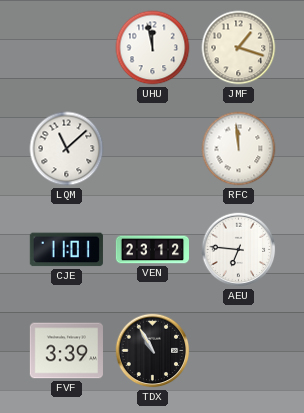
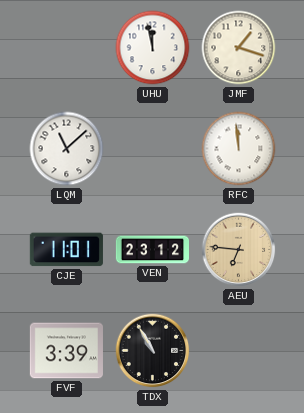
AEU dial: white -> champagne
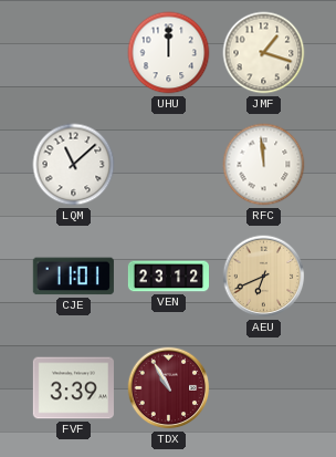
UHU: 11:58 -> 12:00
AEU: 6:46 -> 6:41
TDX dial: black -> burgundy
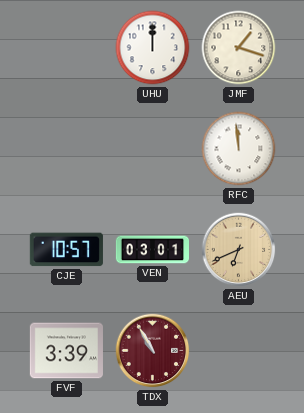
LQM: 11:08 -> none
CJE: 11:01 -> 10:57
VEN: 23:12 -> 03:01
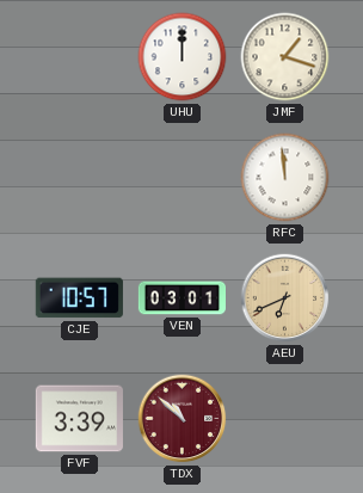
TDX: 10:55 -> 10:52
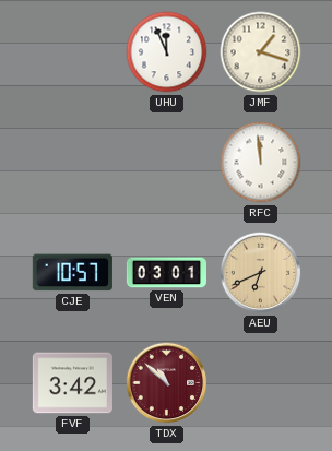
UHU: 12:00 -> 11:56
FVF: 3:39 -> 3:42
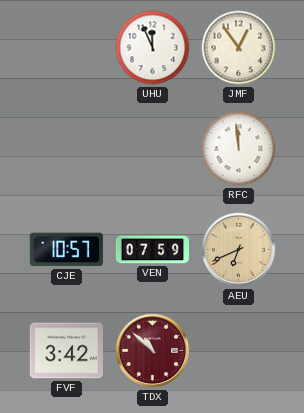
JMF: 1:18 -> 12:54
VEN: 03:01 -> 07:59
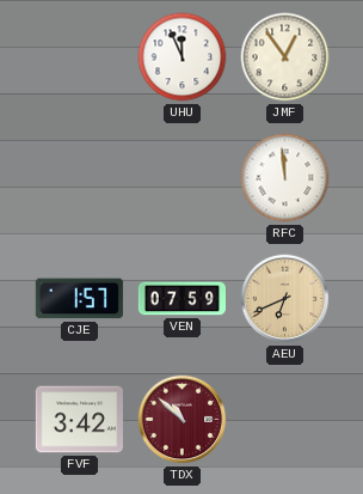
CJE: 10:57 -> 1:57
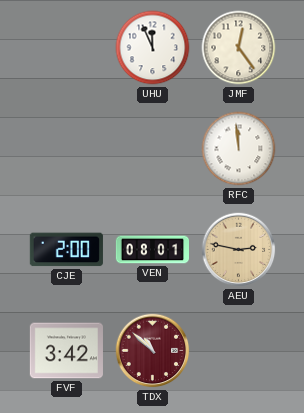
JMF: 12:54 -> 12:24
CJE: 1:57 -> 2:00
VEN: 07:59 -> 08:01
AEU: 6:41 -> 2:47
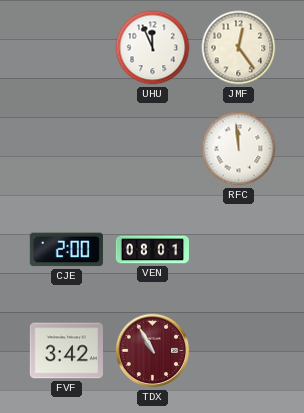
AEU: 2:47 -> none
TDX: 10:52 -> 10:55
